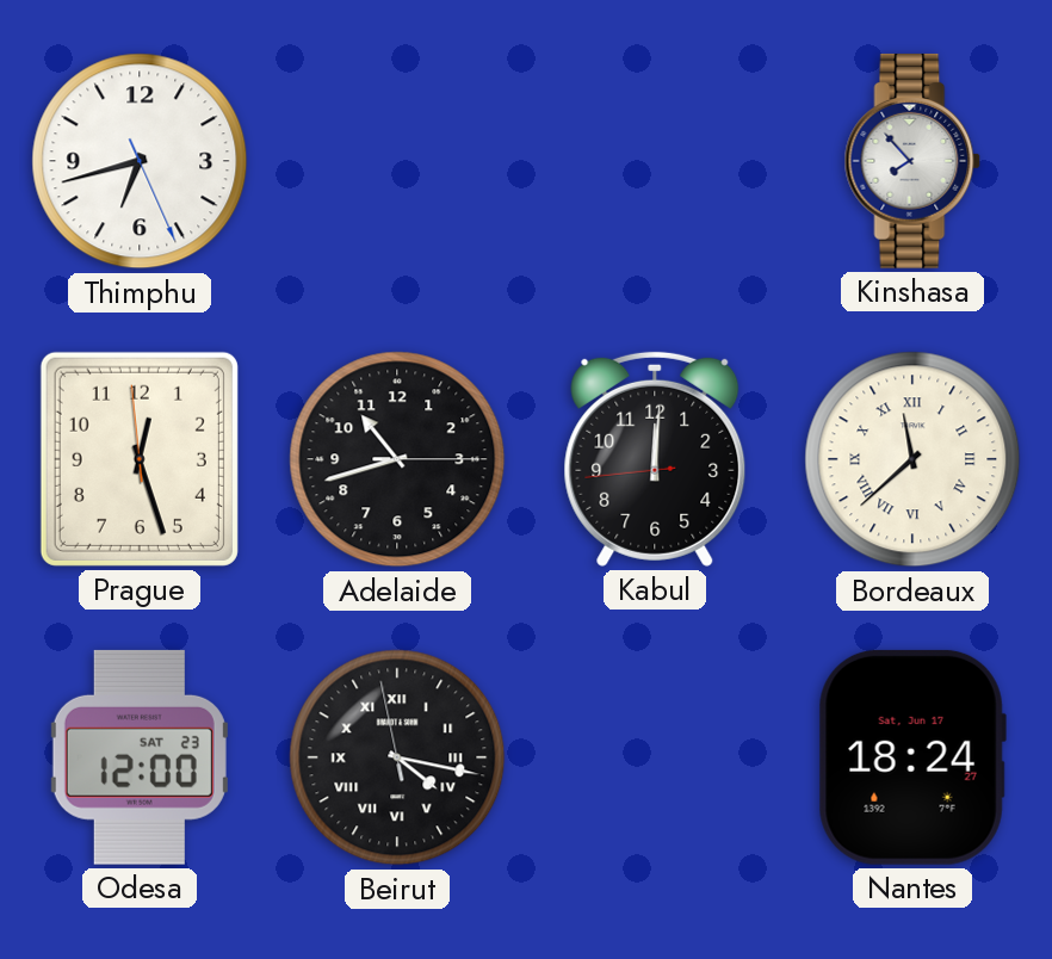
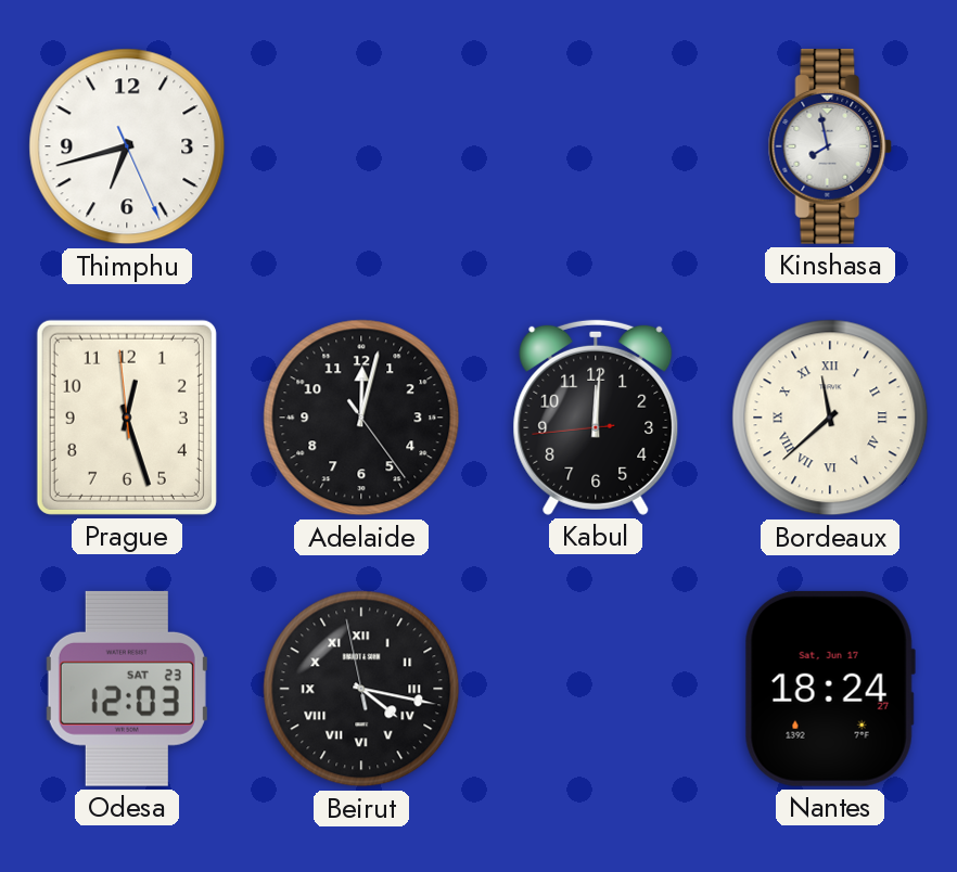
Kinshasa: 7:53 -> 7:58
Adelaide: 10:42 -> 12:02
Odesa: 12:00 -> 12:03
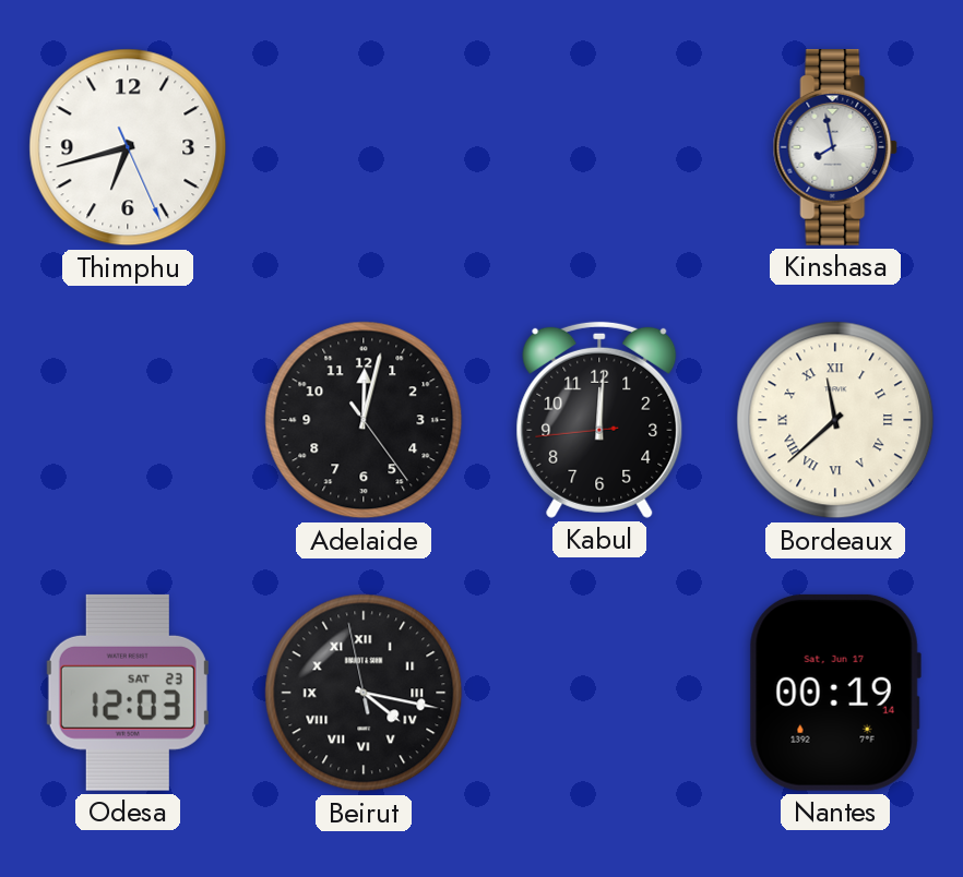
Prague: 12:26 -> none
Nantes: 18:24 -> 00:19
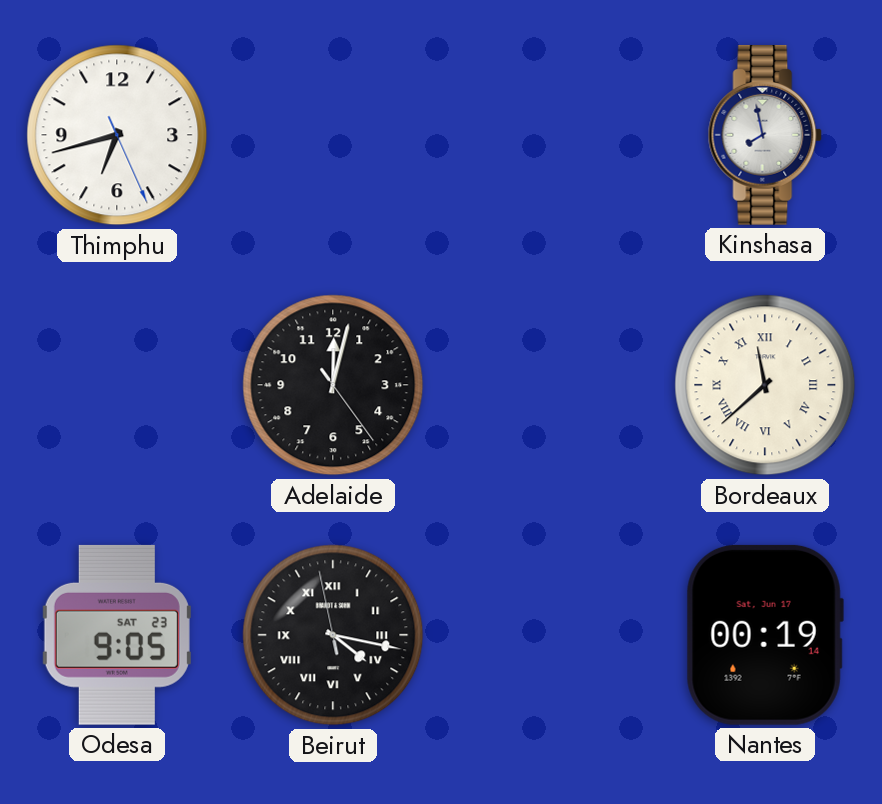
Kabul: 12:00 -> none
Odesa: 12:03 -> 9:05
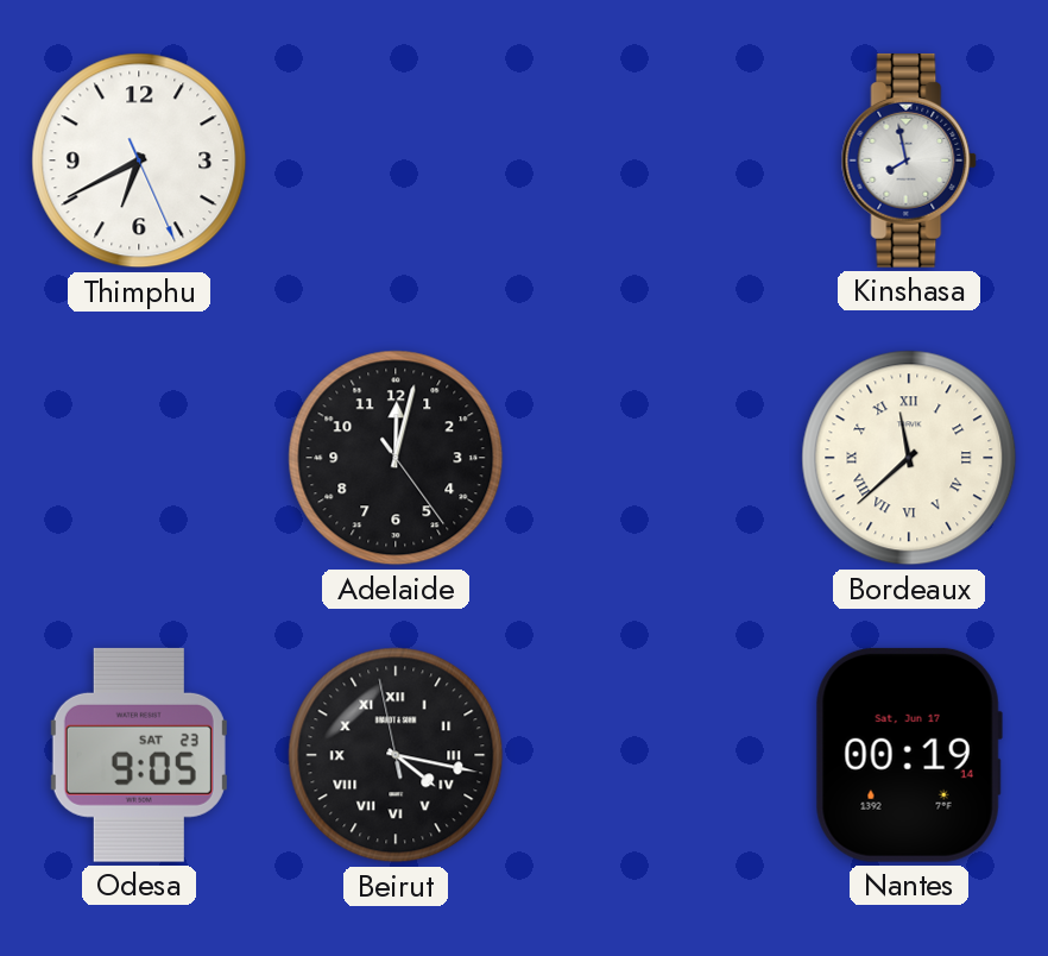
Thimphu: 6:42 -> 6:40
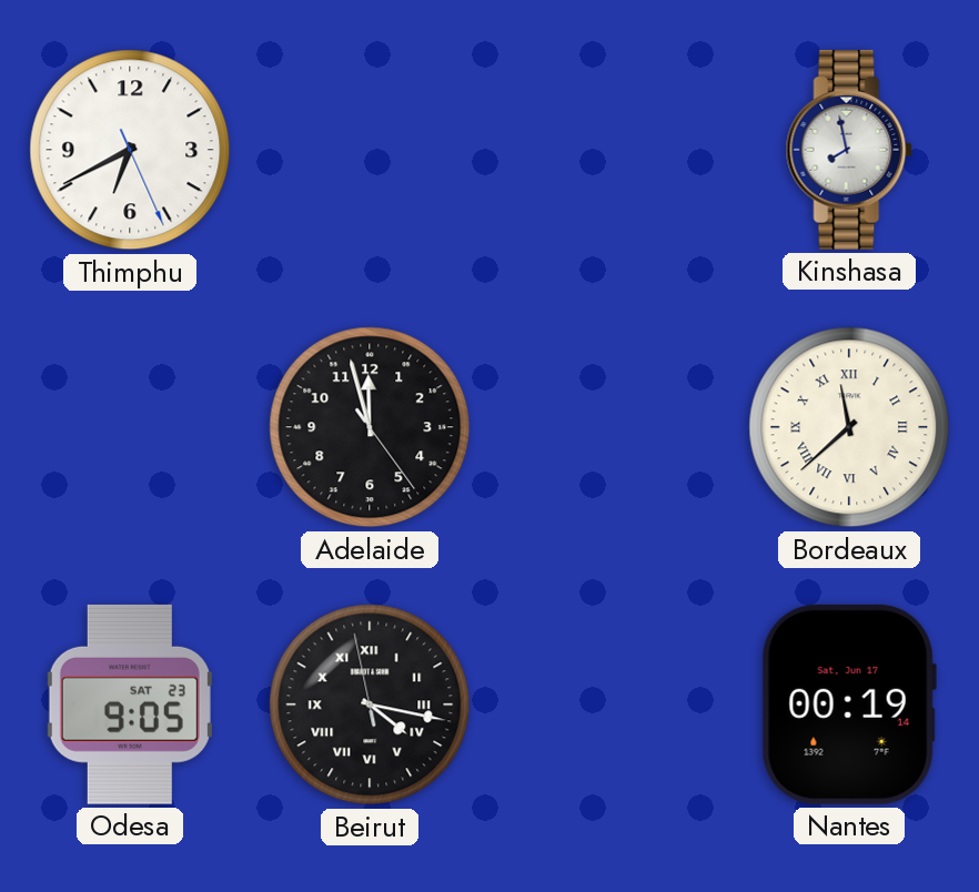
Adelaide: 12:02 -> 11:57
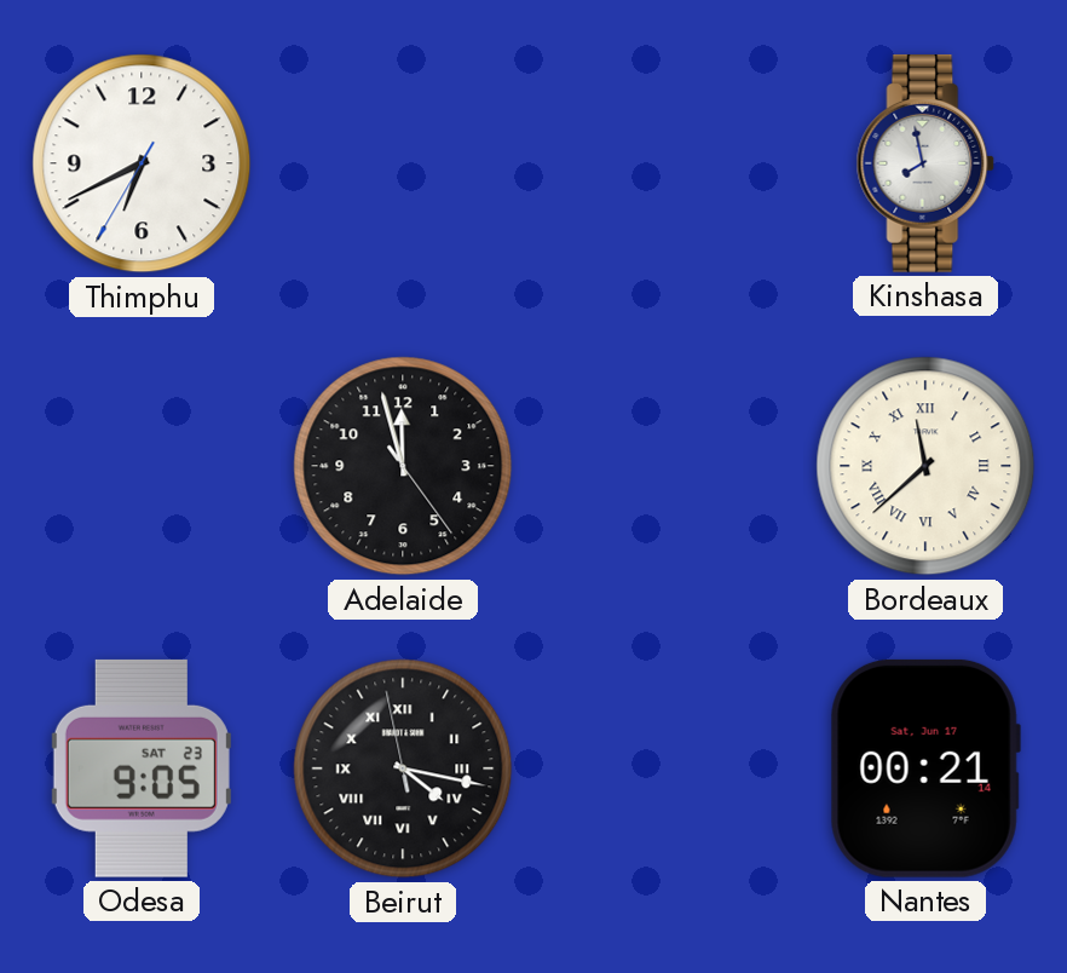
Thimphu: 6:40:26 -> 6:40:35
Nantes: 00:19 -> 00:21
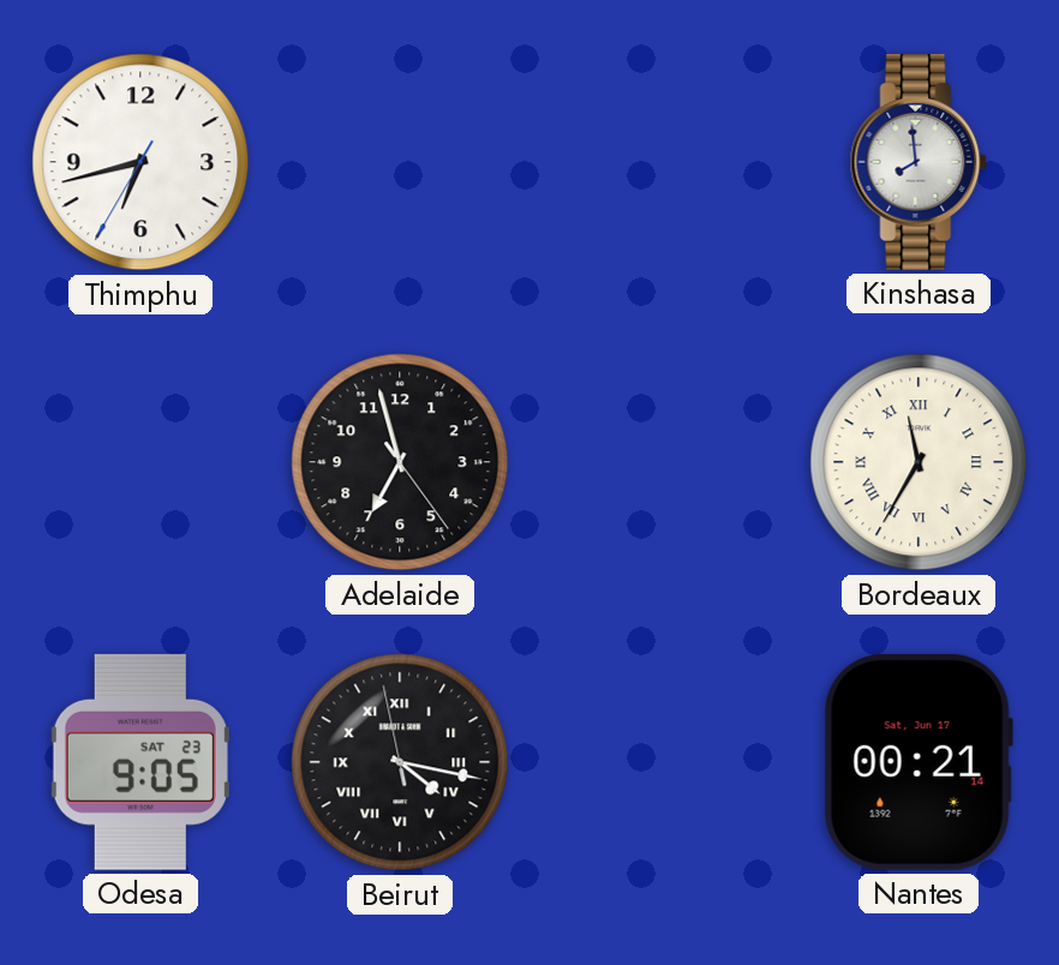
Thimphu: 6:40 -> 6:42
Kinshasa: 7:58 -> 7:59
Adelaide: 11:57 -> 6:57
Bordeaux: 11:38 -> 11:35
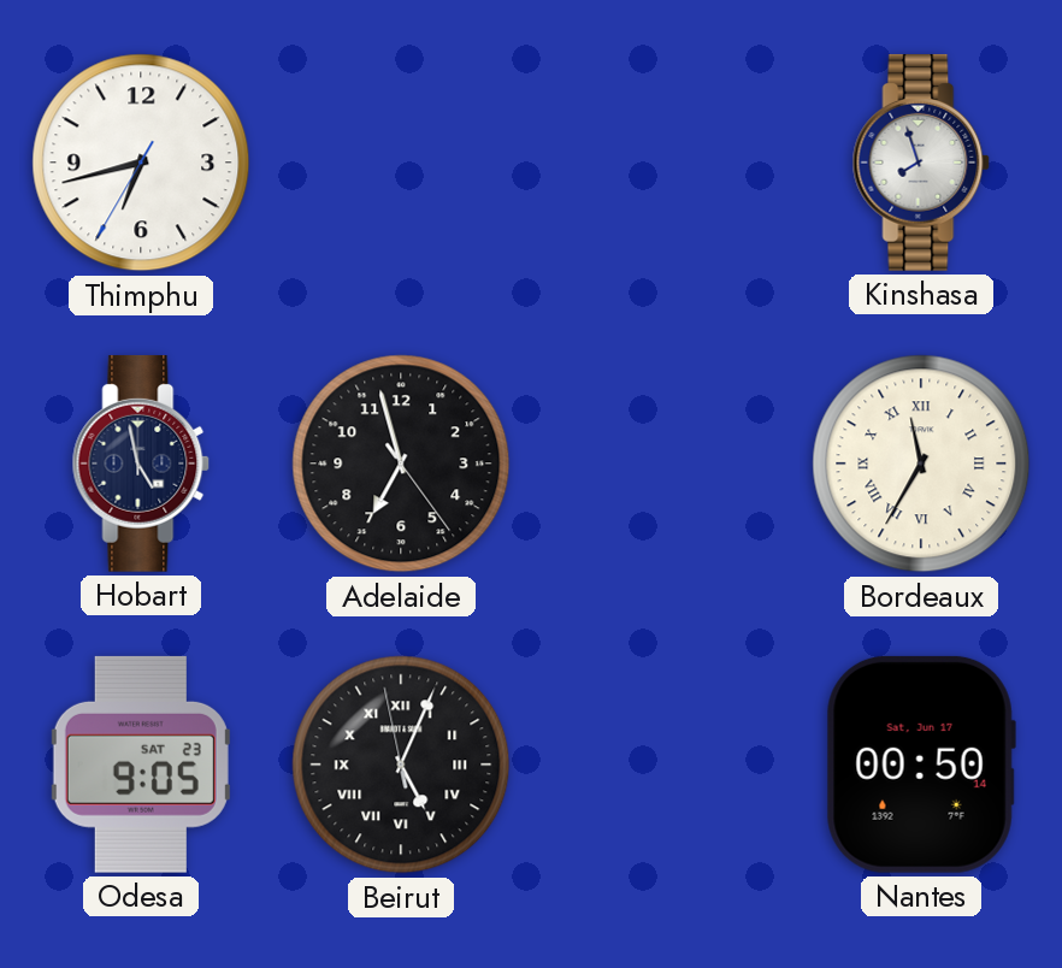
Kinshasa: 7:59 -> 7:57
Hobart: none -> 4:58
Beirut: 4:16 -> 5:03
Nantes: 00:21 -> 00:50
